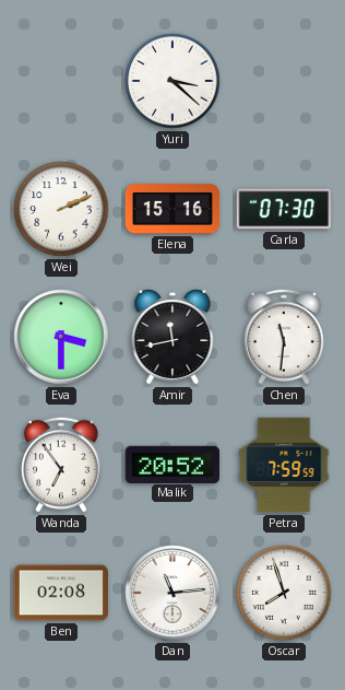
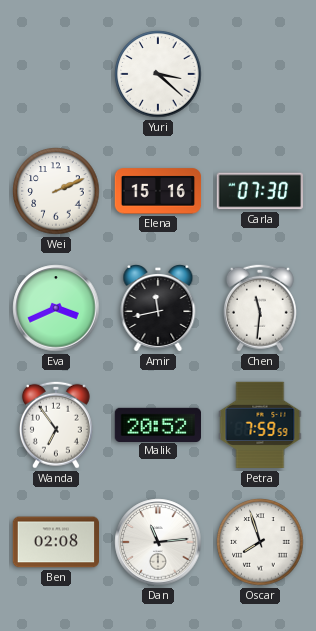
Eva: 3:30 -> 3:41
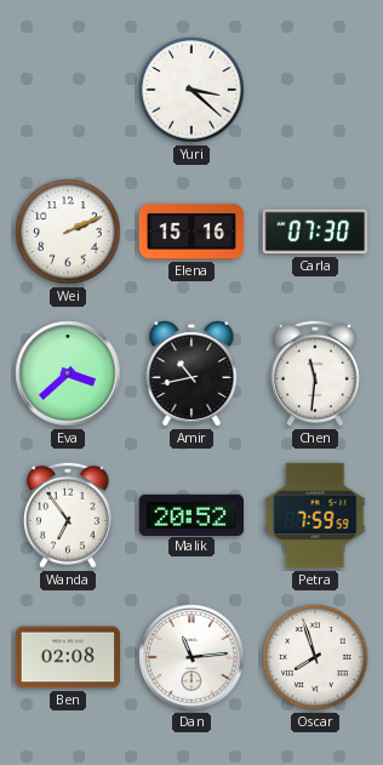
Eva: 3:41 -> 3:38
Amir: 11:43 -> 10:43
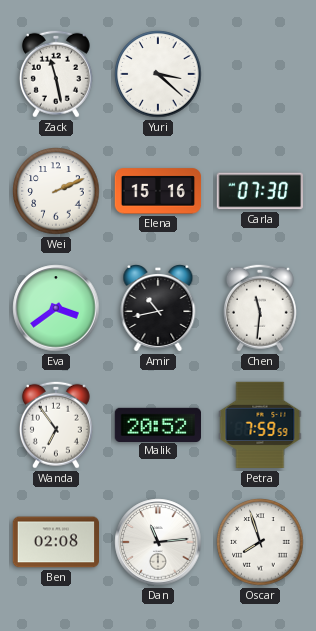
Zack: none -> 11:28
Eva: 3:38 -> 3:39
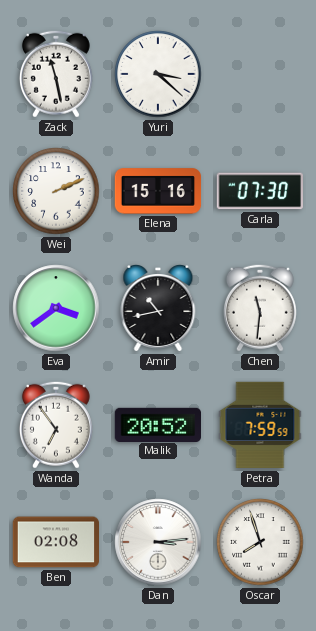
Dan: 11:14 -> 3:14
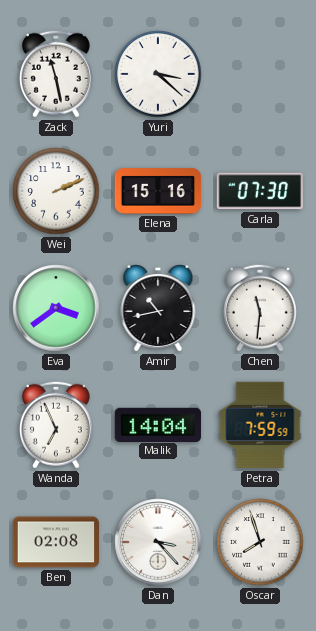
Wanda: 6:54 -> 6:56
Malik: 20:52 -> 14:04
Dan: 3:14 -> 3:23
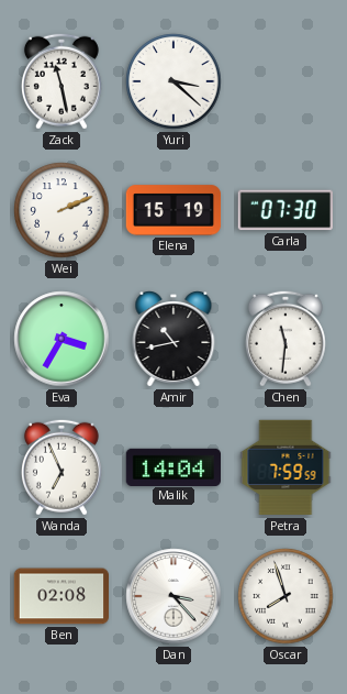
Elena: 15:16 -> 15:19
Eva: 3:39 -> 3:35
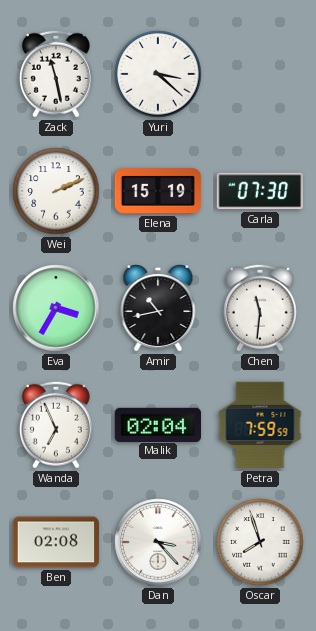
Malik: 14:04 -> 02:04
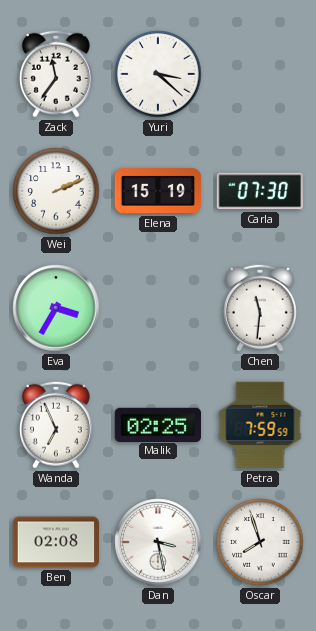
Zack: 11:28 -> 11:36
Amir: 10:43 -> none
Malik: 02:04 -> 02:25
Dan: 3:23 -> 3:28
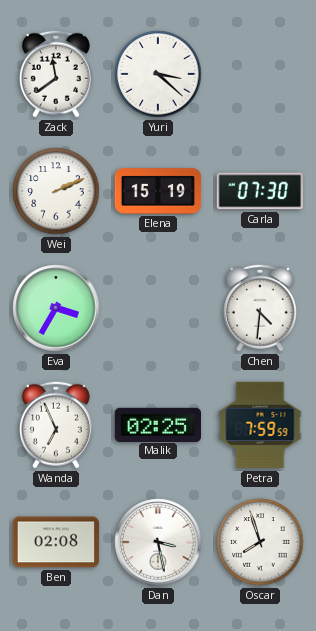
Zack: 11:36 -> 11:39
Chen: 11:31 -> 4:31
